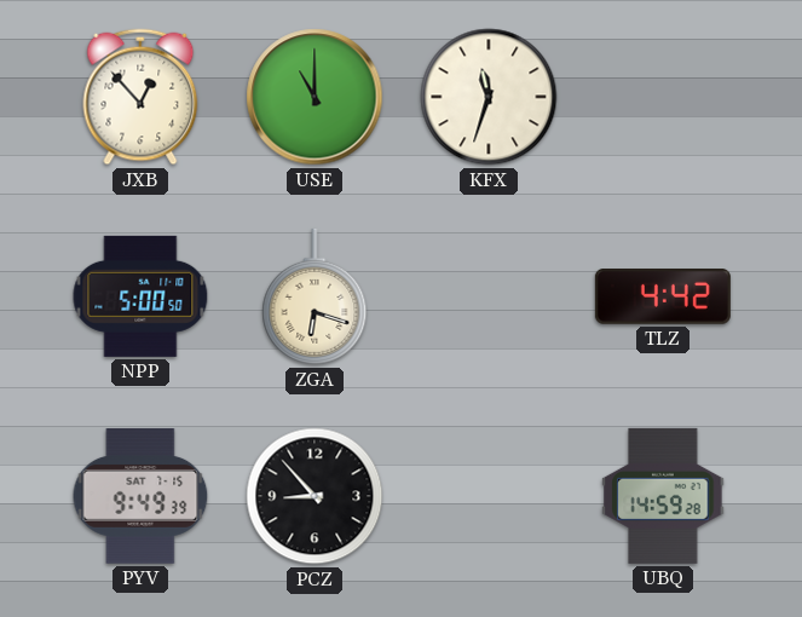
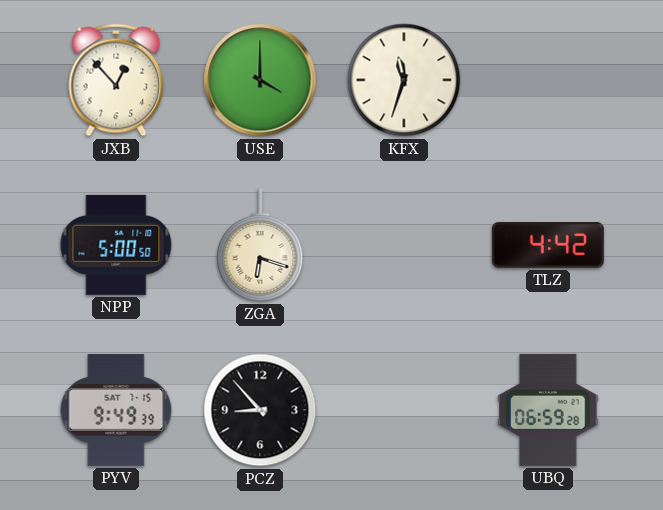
USE: 11:00 -> 4:00
UBQ: 14:59 -> 06:59
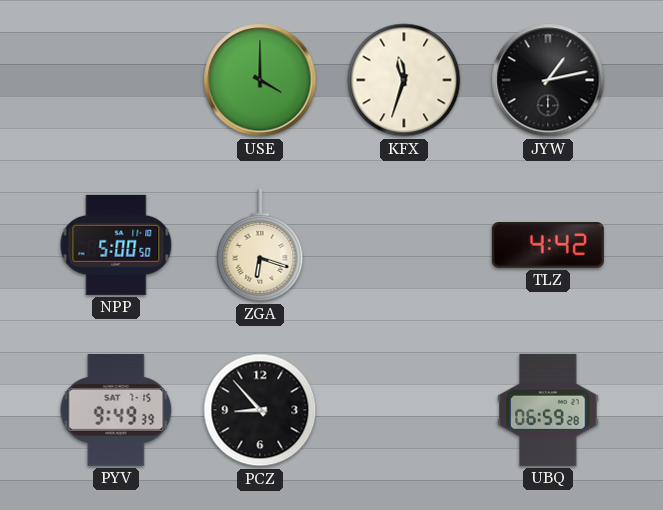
JXB: 12:53 -> none
JYW: none -> 1:13
